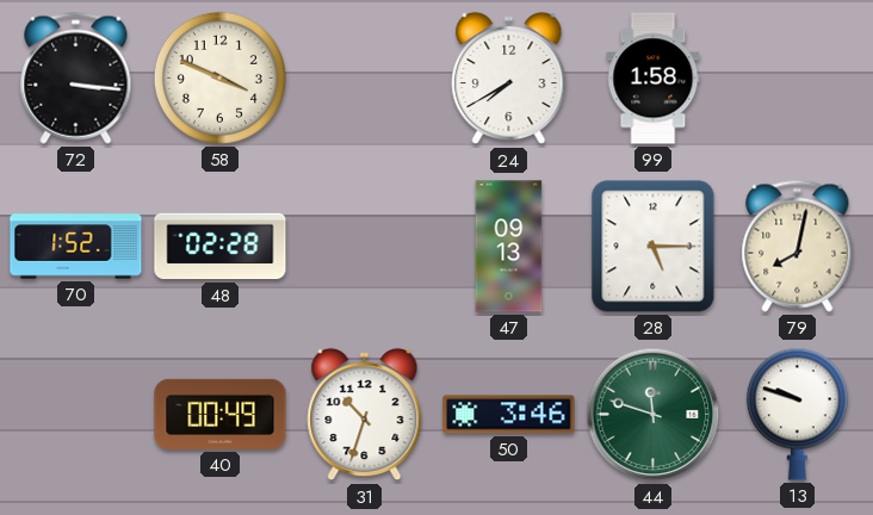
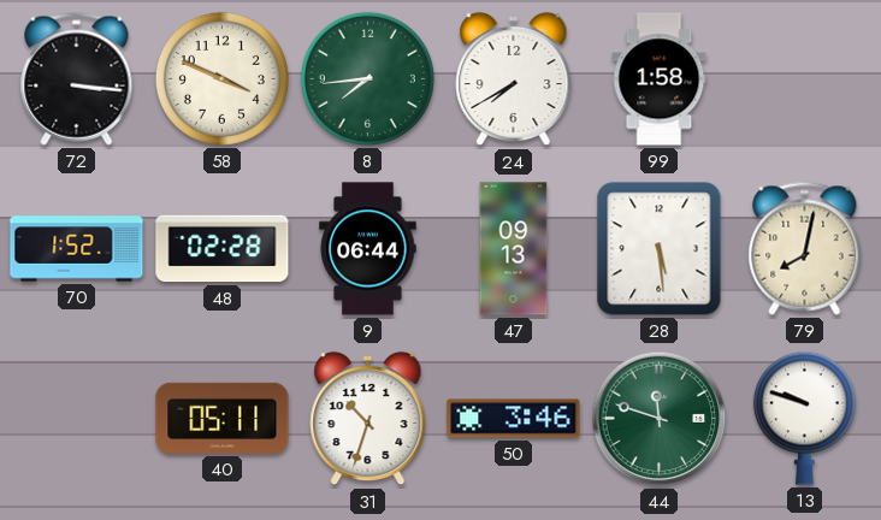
8: none -> 7:44
9: none -> 06:44
28: 5:15 -> 5:29
40: 00:49 -> 05:11
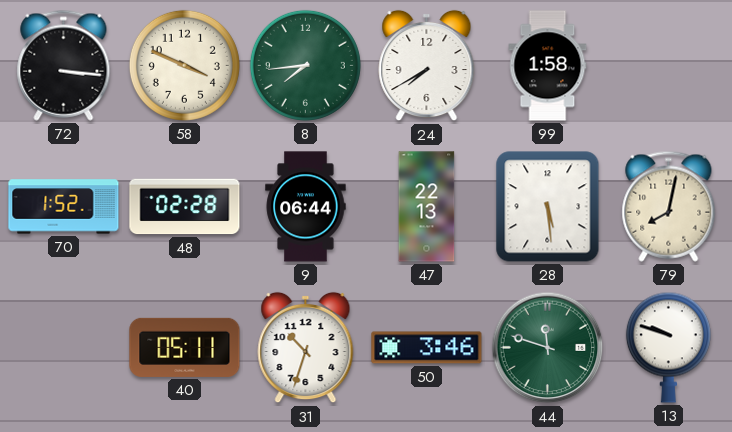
47: 09:13 -> 22:13
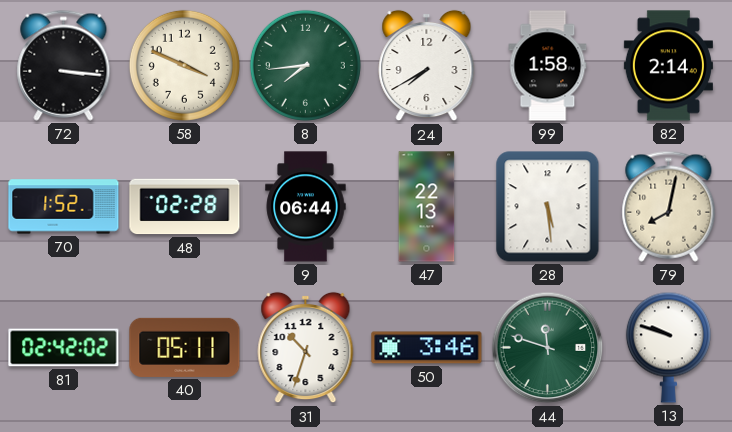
82: none -> 2:14
81: none -> 02:42
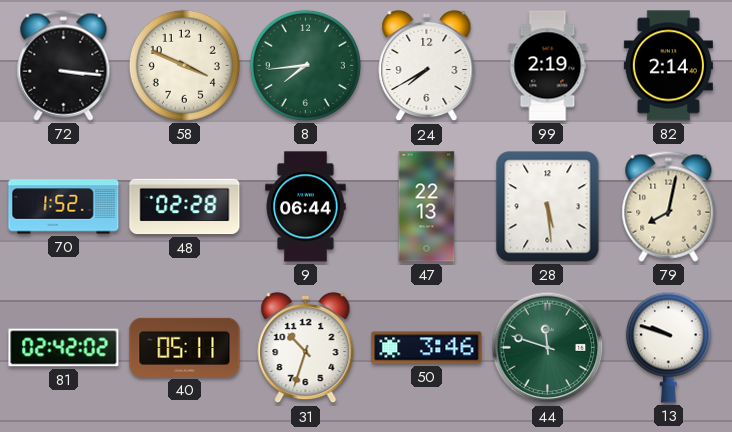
99: 1:58 -> 2:19
